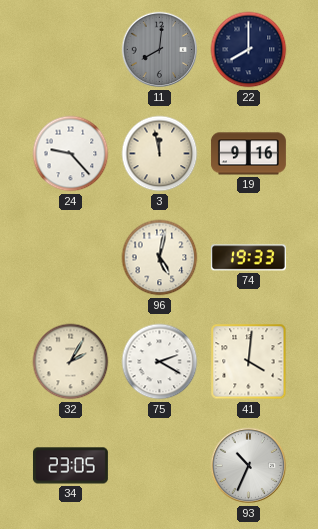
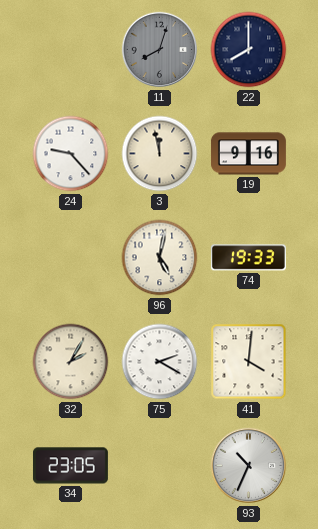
11: 8:01 -> 8:03
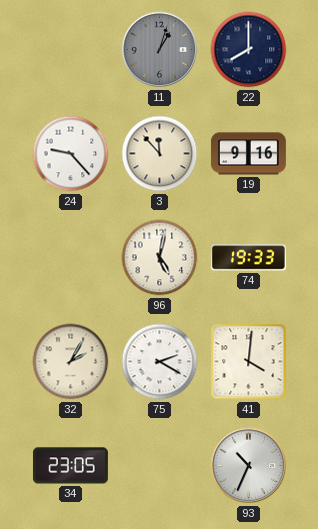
11: 8:03 -> 1:03
3: 11:58 -> 11:53
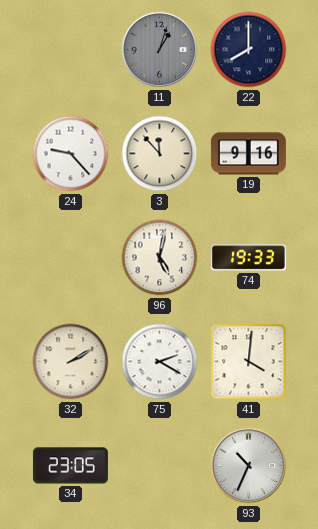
32: 2:05 -> 2:10
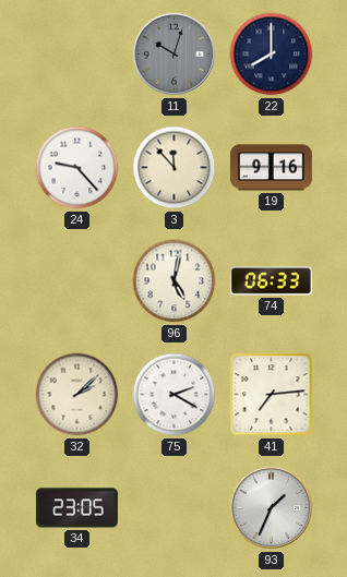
11: 1:03 -> 10:03
74: 19:33 -> 06:33
32: 2:10 -> 2:08
41: 4:01 -> 7:14
93: 10:34 -> 1:34
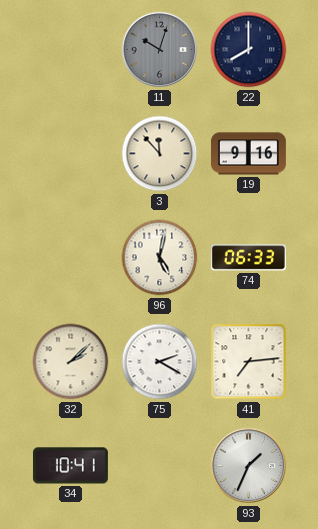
24: 9:23 -> none
34: 23:05 -> 10:41
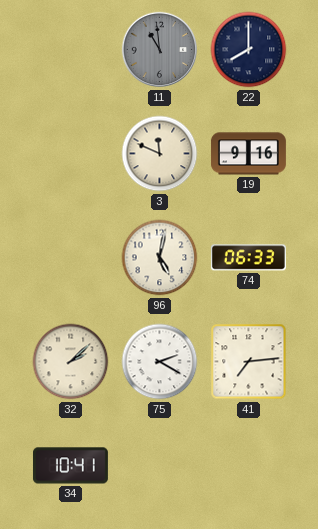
11: 10:03 -> 10:59
3: 11:53 -> 11:49
93: 1:34 -> none
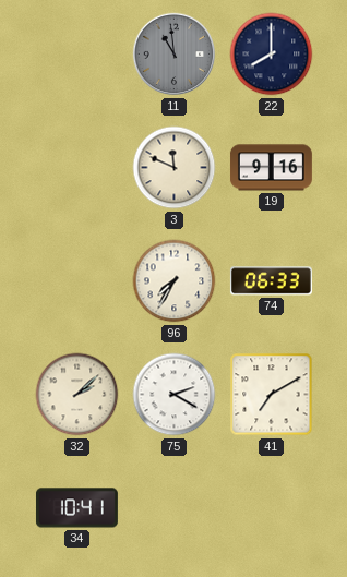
96: 5:02 -> 7:35
41: 7:14 -> 7:10
